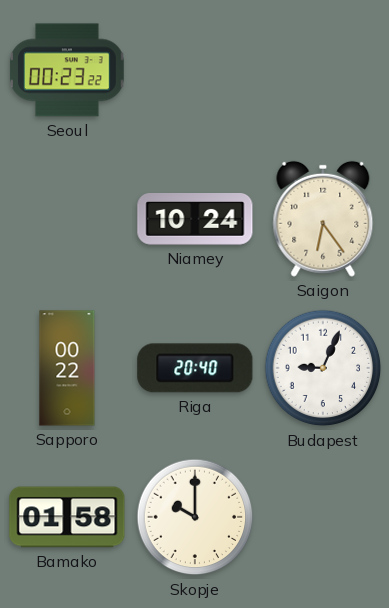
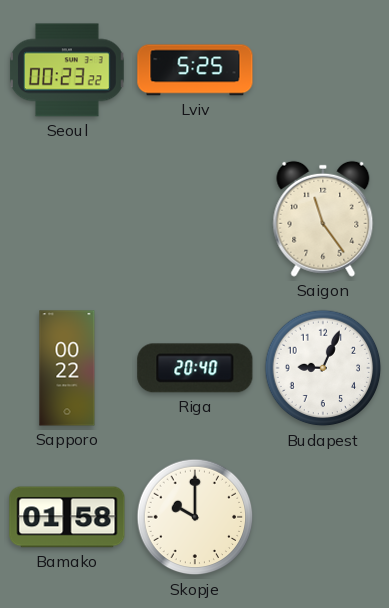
Lviv: none -> 5:25
Niamey: 10:24 -> none
Saigon: 6:24 -> 11:24
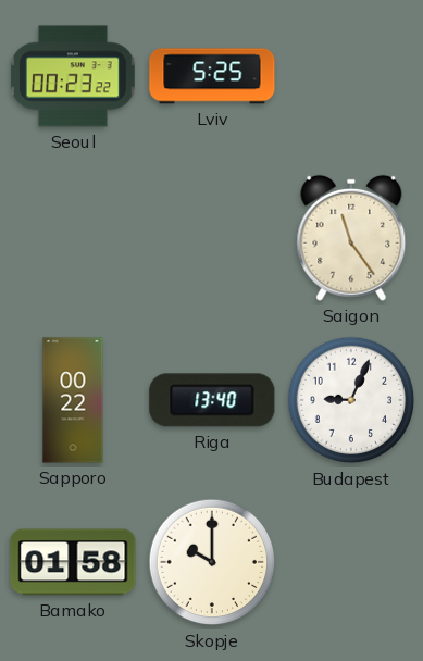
Riga: 20:40 -> 13:40
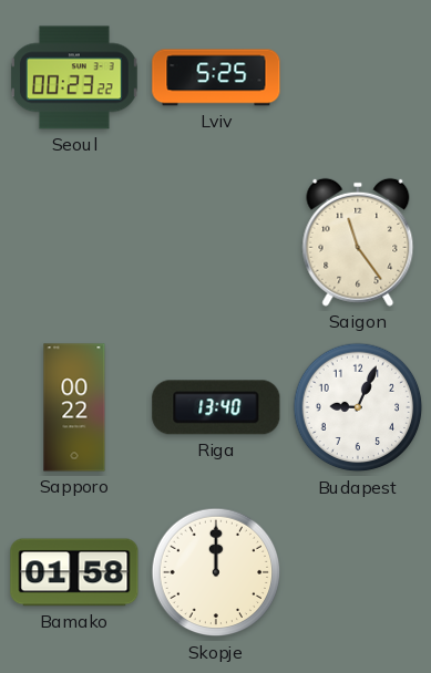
Skopje: 10:00 -> 12:00
